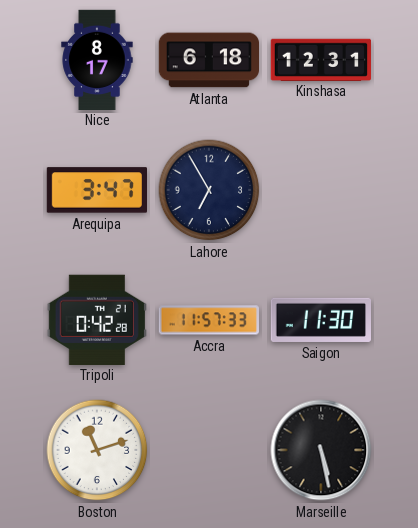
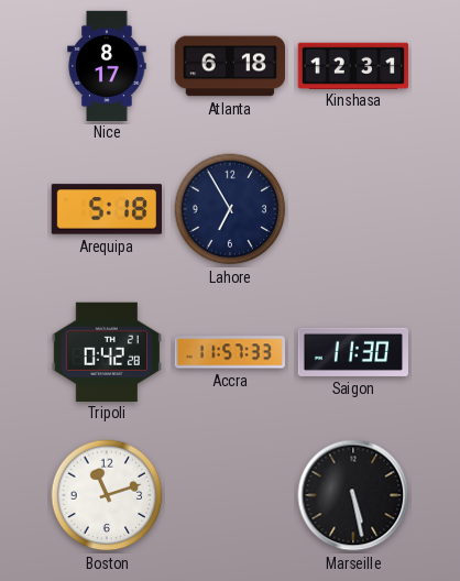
Arequipa: 3:47 -> 5:18
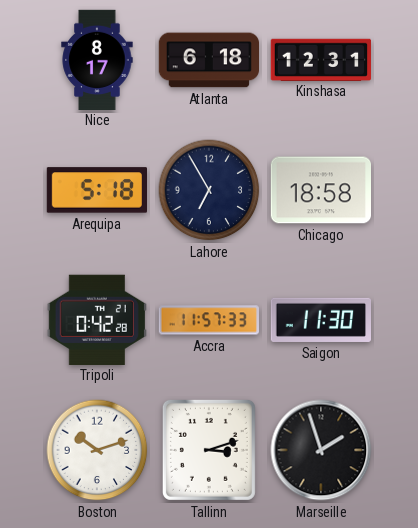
Chicago: none -> 18:58
Boston: 11:12 -> 10:12
Tallinn: none -> 3:12
Marseille: 5:28 -> 1:57
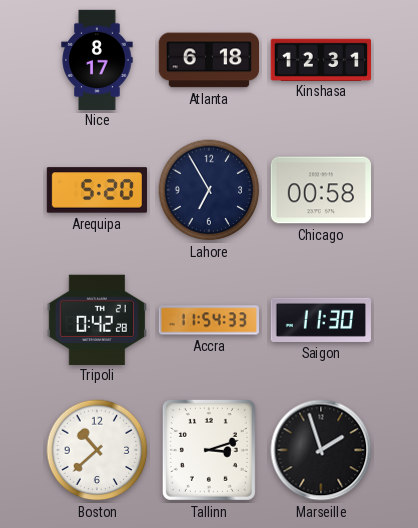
Arequipa: 5:18 -> 5:20
Chicago: 18:58 -> 00:58
Accra: 11:57 -> 11:54
Boston: 10:12 -> 10:38
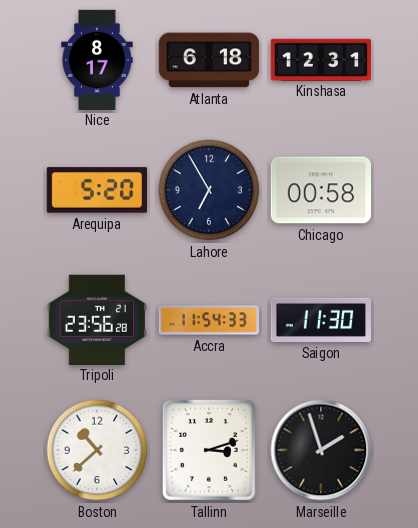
Tripoli: 0:42 -> 23:56
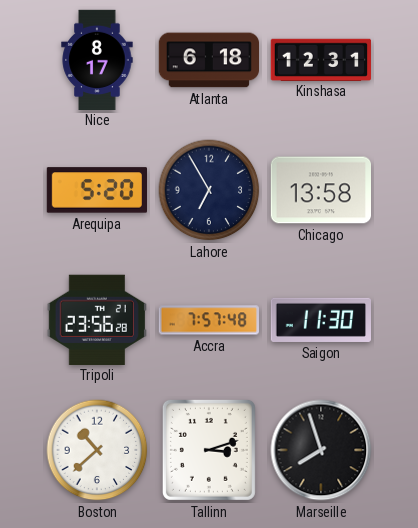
Chicago: 00:58 -> 13:58
Accra: 11:54 -> 7:57
Marseille: 1:57 -> 7:57
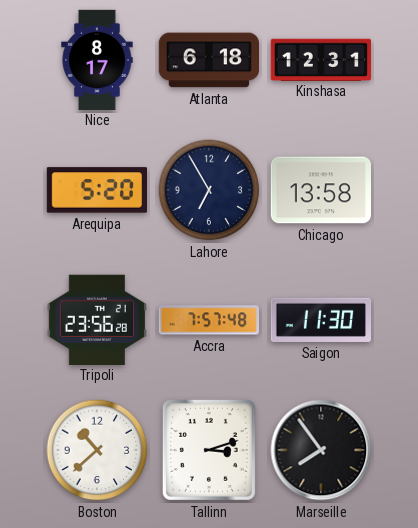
Marseille: 7:57 -> 7:54
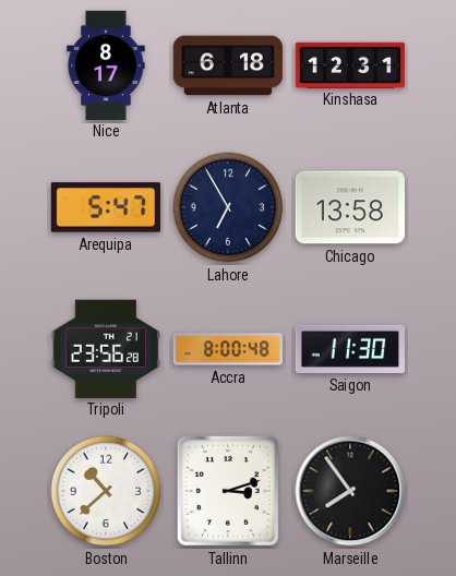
Arequipa: 5:20 -> 5:47
Accra: 7:57 -> 8:00
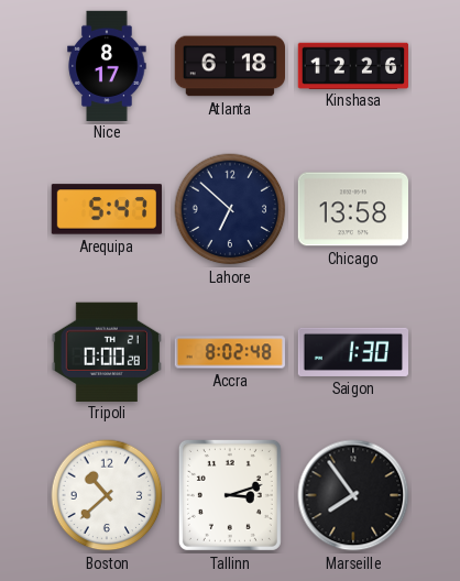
Kinshasa: 12:31 -> 12:26
Lahore: 6:55 -> 6:52
Tripoli: 23:56 -> 0:00
Accra: 8:00 -> 8:02
Saigon: 11:30 -> 1:30
